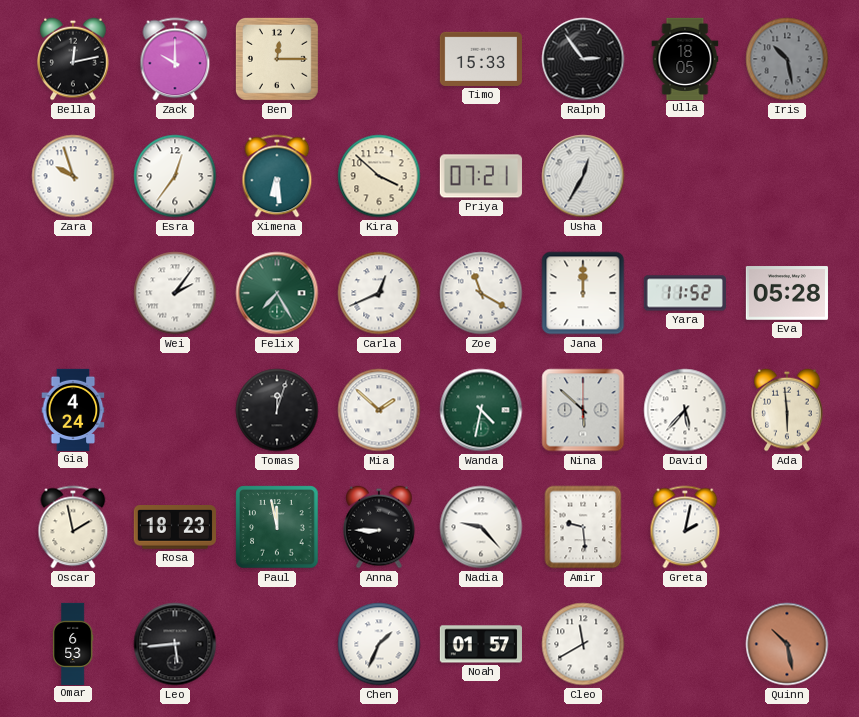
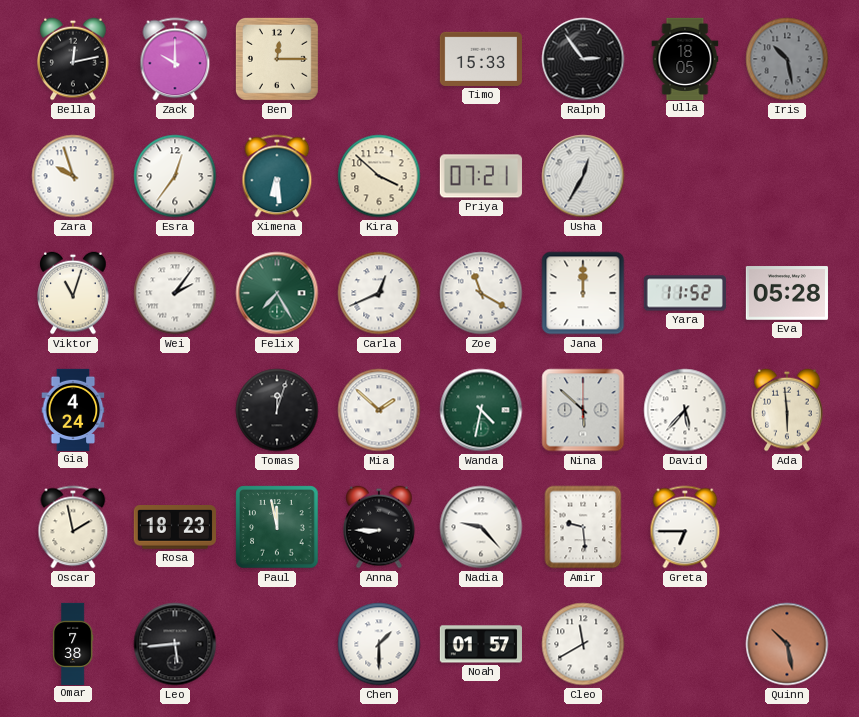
Viktor: none -> 11:03
Greta: 2:02 -> 6:45
Omar: 6:53 -> 7:38
Chen: 1:34 -> 1:30
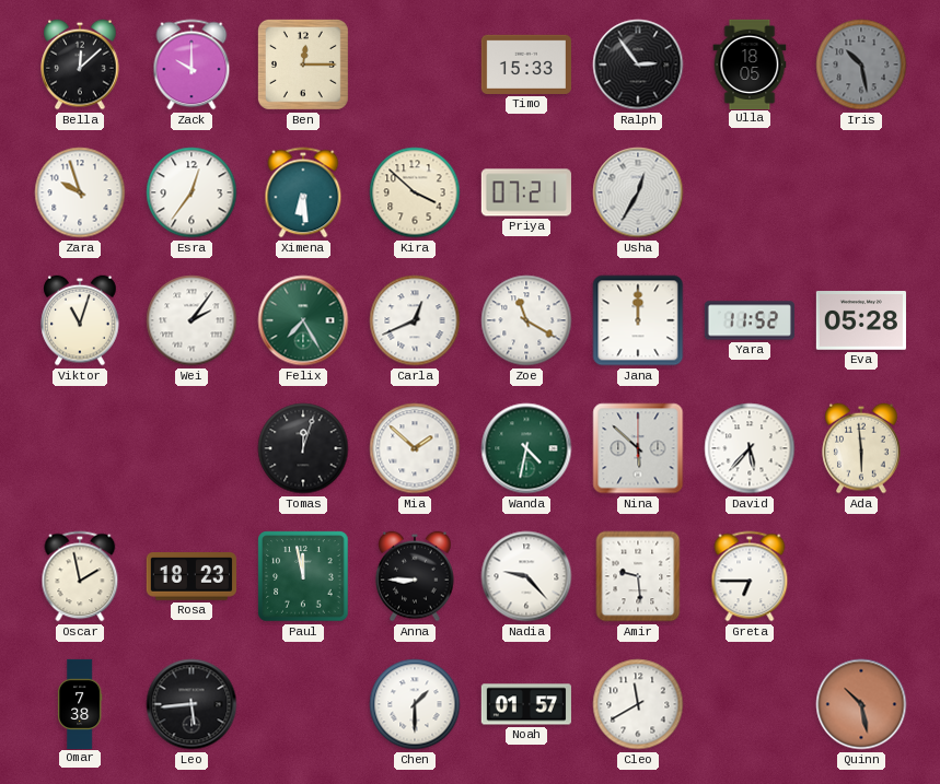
Bella: 12:13 -> 12:08
Gia: 4:24 -> none
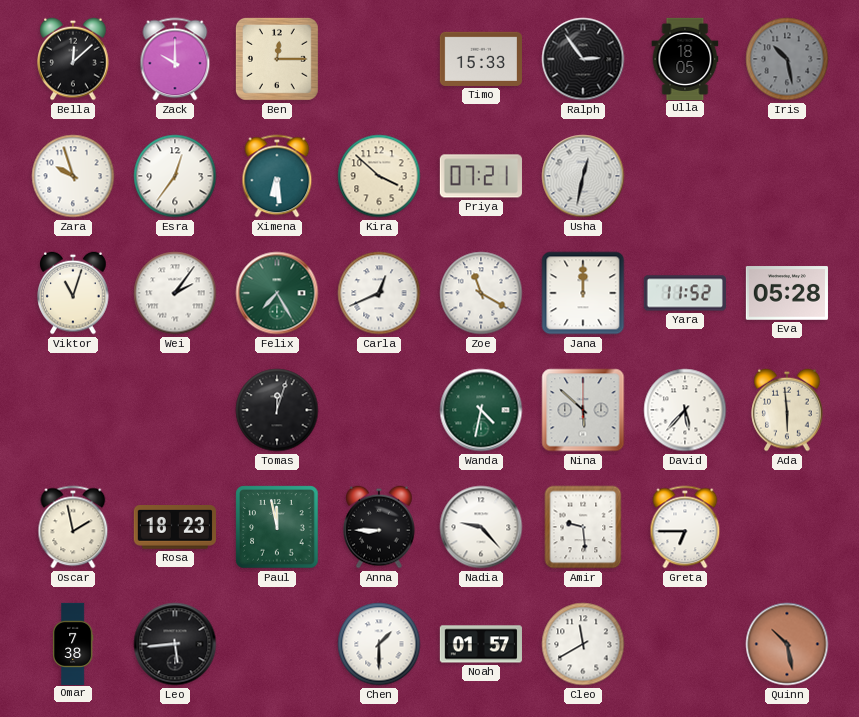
Usha: 12:35 -> 12:32
Mia: 1:52 -> none
